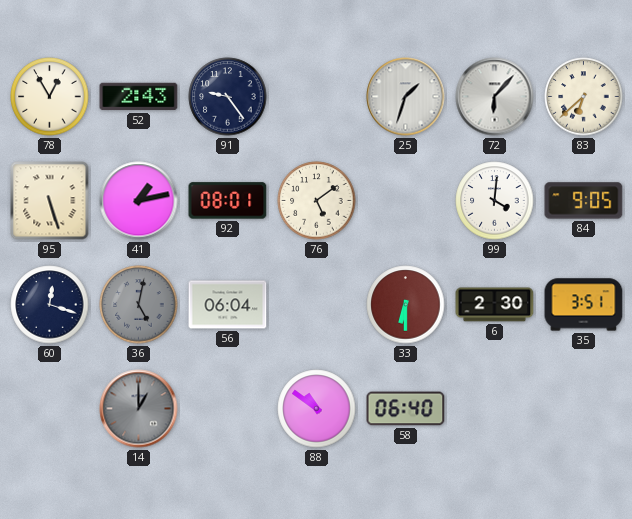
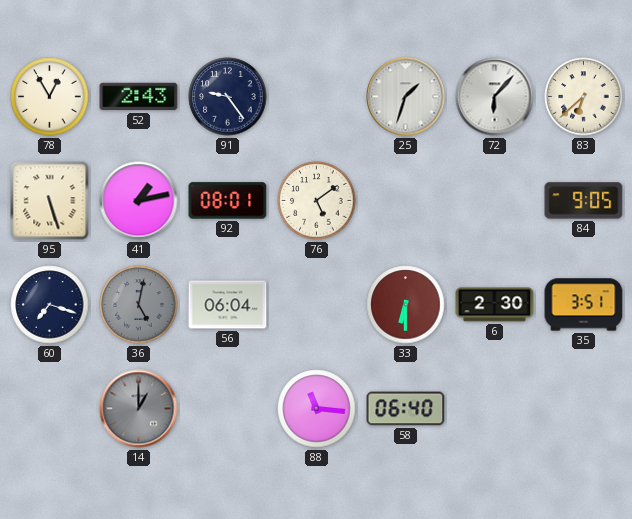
99: 4:01 -> none
60: 12:18 -> 7:18
88: 10:51 -> 11:16
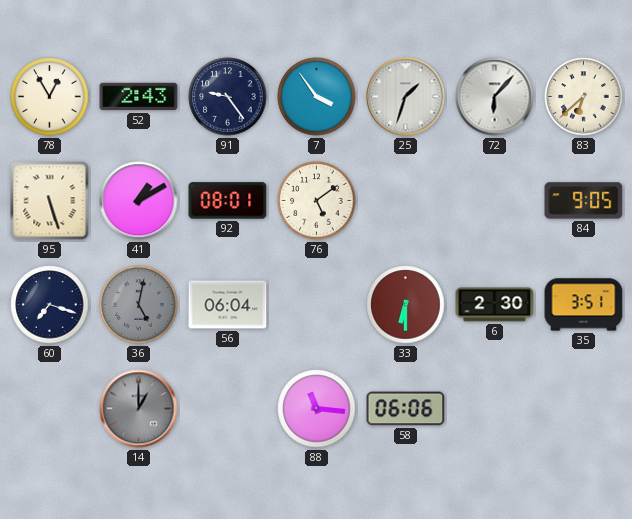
7: none -> 3:54
41: 1:13 -> 1:10
58: 06:40 -> 06:06
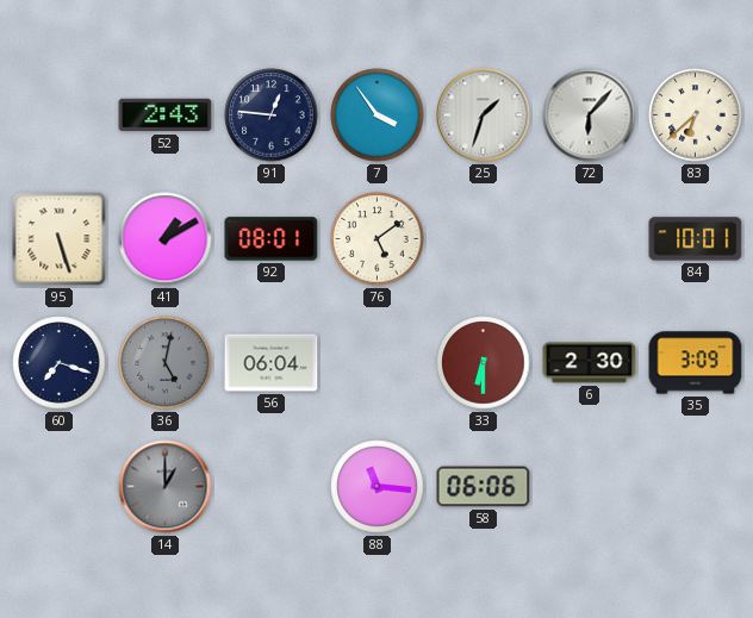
78: 12:55 -> none
91: 9:24 -> 12:46
84: 9:05 -> 10:01
35: 3:51 -> 3:09
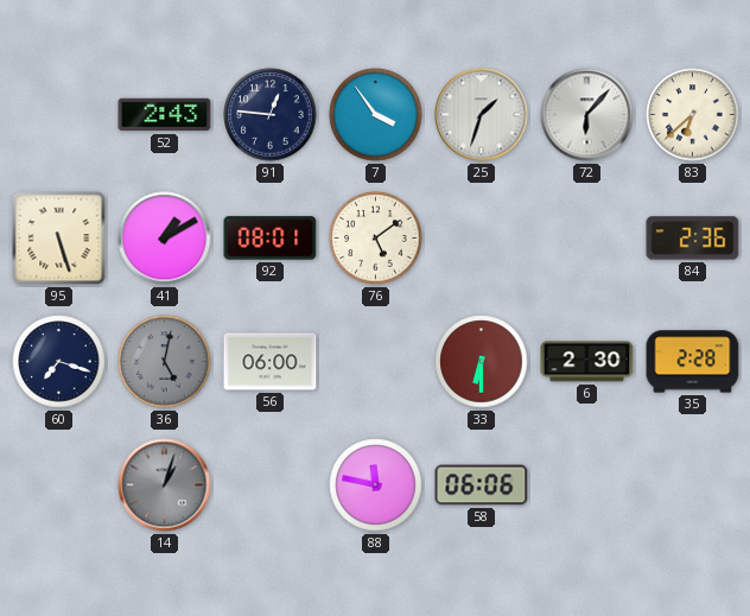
84: 10:01 -> 2:36
56: 06:04 -> 06:00
35: 3:09 -> 2:28
14: 1:00 -> 1:03
88: 11:16 -> 11:47
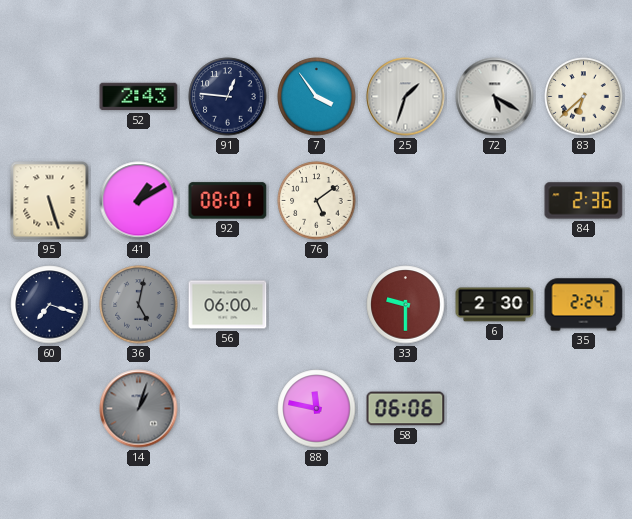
72: 6:07 -> 5:20
33: 6:30 -> 9:30
35: 2:28 -> 2:24
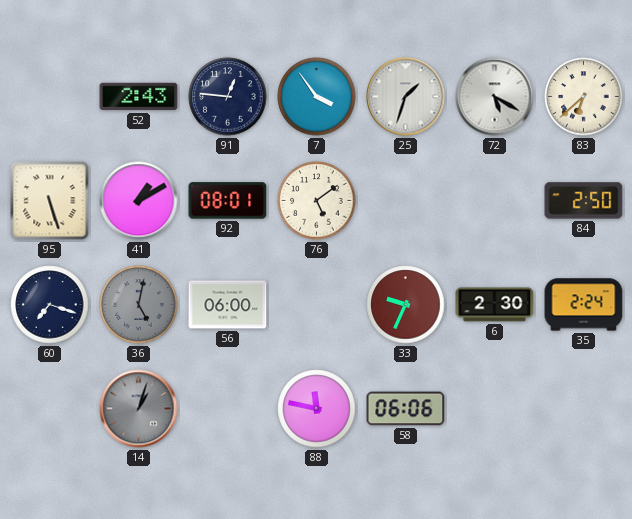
84: 2:36 -> 2:50
33: 9:30 -> 9:34
